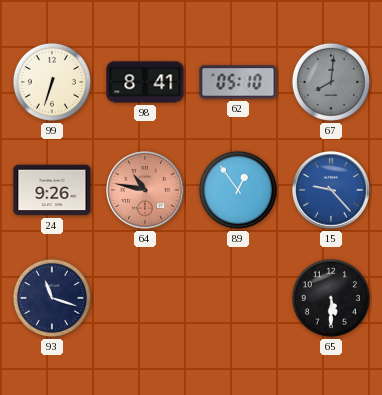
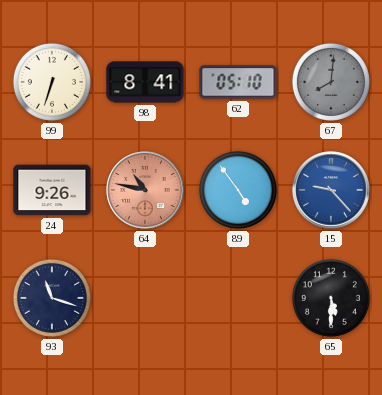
89: 12:54 -> 4:54
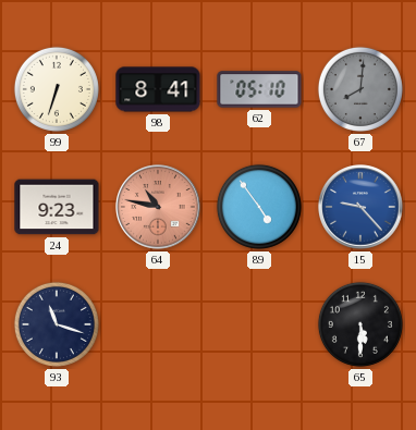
24: 9:26 -> 9:23
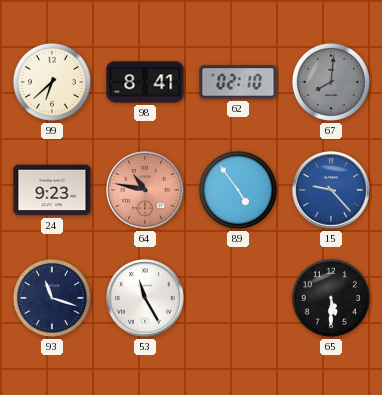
99: 6:33 -> 6:38
62: 05:10 -> 02:10
53: none -> 11:25
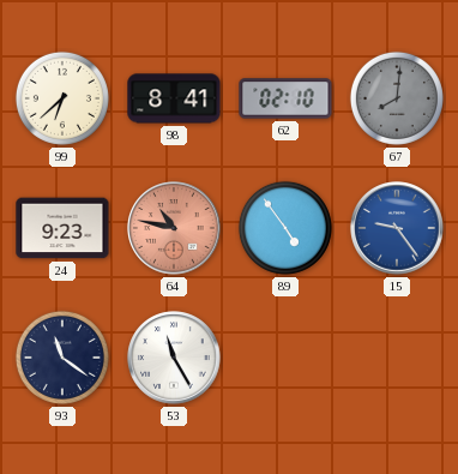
15: 9:23 -> 9:24
93: 11:18 -> 11:21
65: 5:30 -> none
